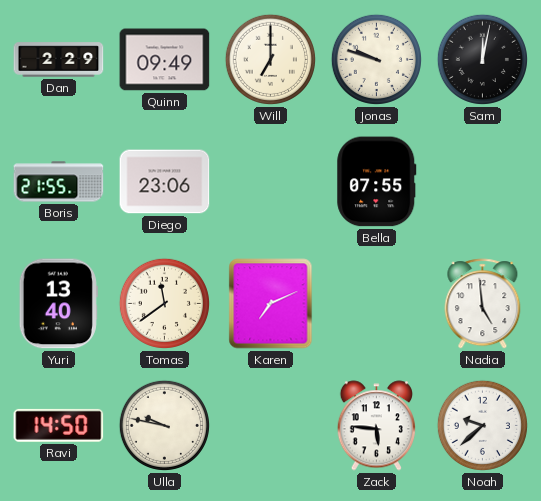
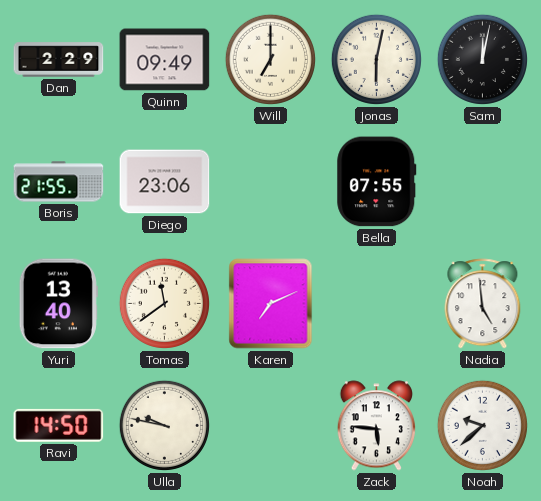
Jonas: 9:48 -> 6:02
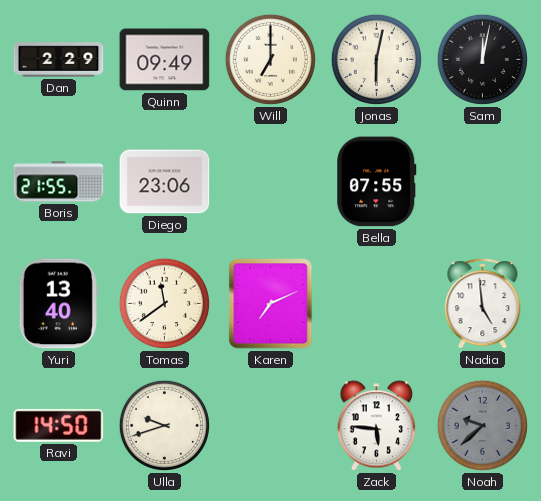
Ulla: 9:47 -> 9:42
Noah dial: white -> grey
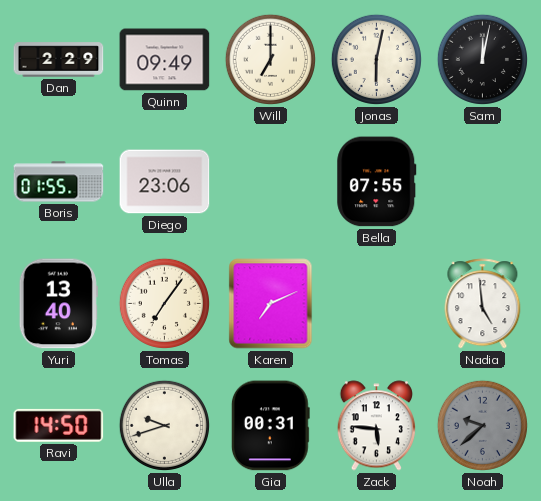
Boris: 21:55 -> 01:55
Tomas: 11:39 -> 7:06
Gia: none -> 00:31
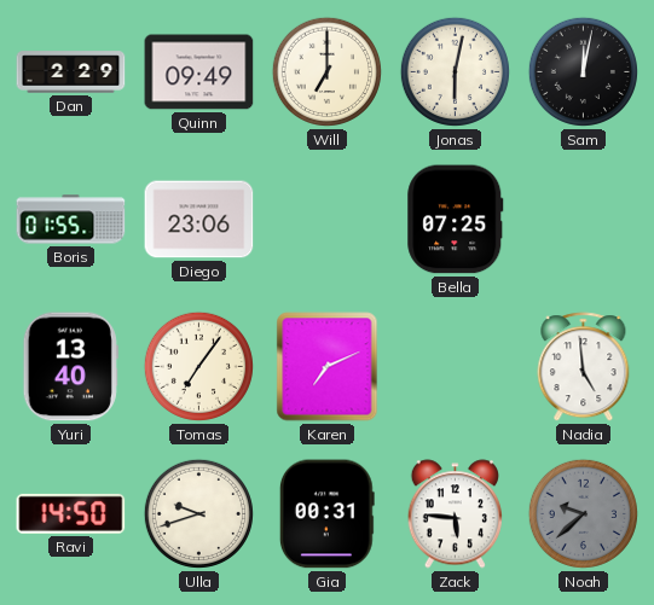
Bella: 07:55 -> 07:25
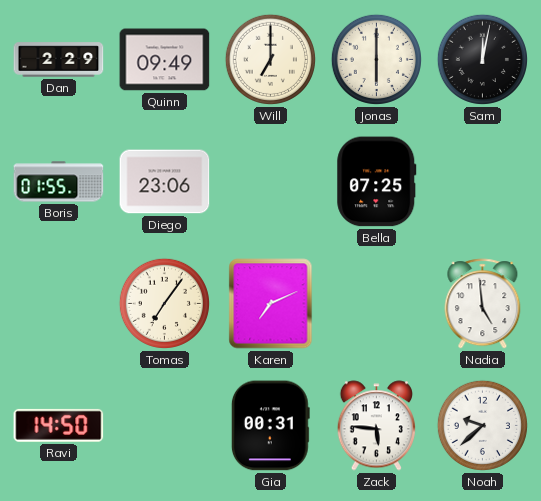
Jonas: 6:02 -> 6:00
Yuri: 13:40 -> none
Ulla: 9:42 -> none
Noah dial: grey -> white
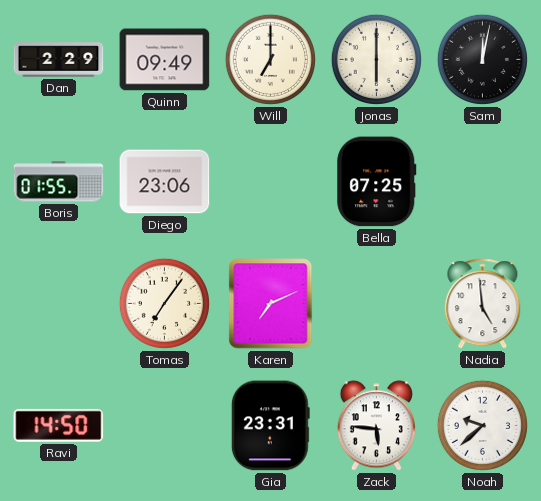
Gia: 00:31 -> 23:31
